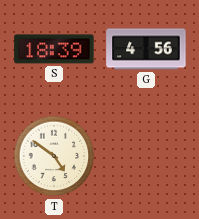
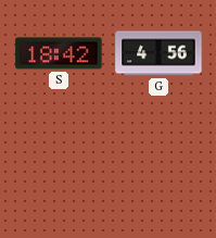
S: 18:39 -> 18:42
T: 4:51 -> none
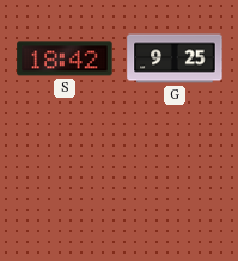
G: 4:56 -> 9:25
